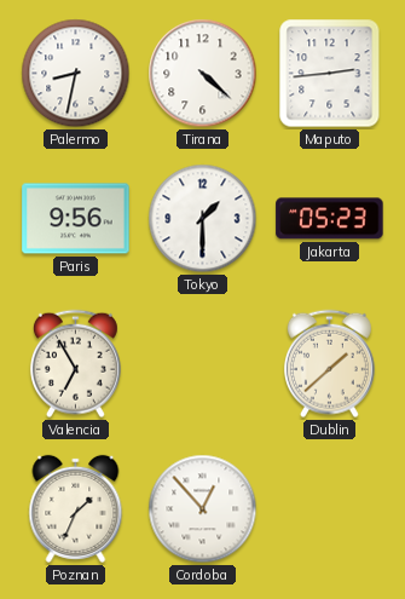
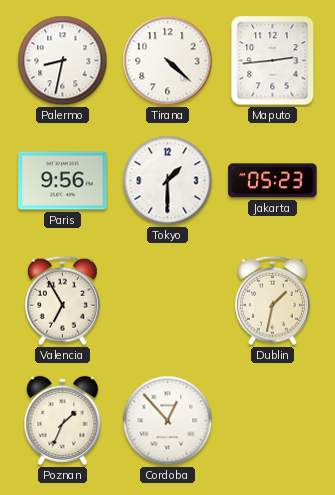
Dublin: 1:38 -> 1:32
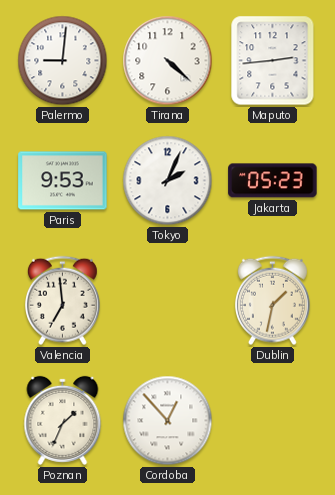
Palermo: 8:32 -> 9:01
Paris: 9:56 -> 9:53
Tokyo: 1:30 -> 2:04
Valencia: 6:55 -> 6:59
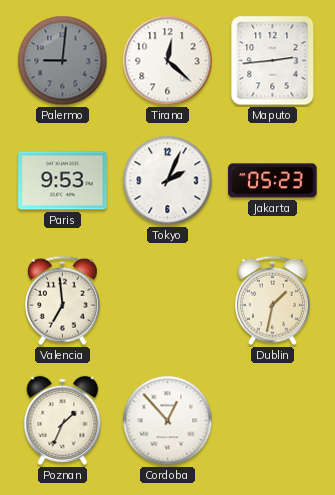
Palermo dial: white -> grey
Tirana: 4:22 -> 12:22
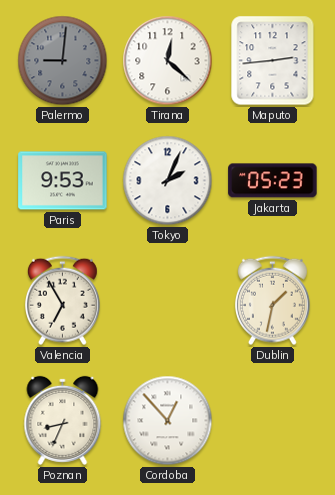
Valencia: 6:59 -> 6:55
Poznan: 1:34 -> 8:34
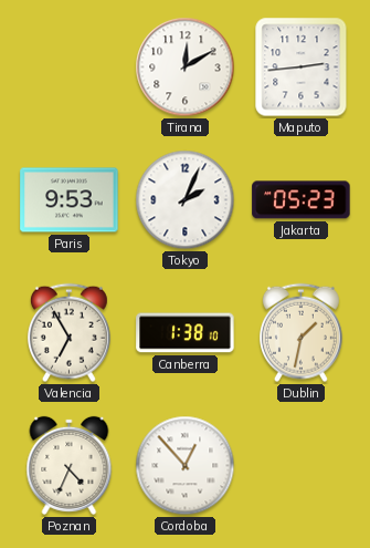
Palermo: 9:01 -> none
Tirana: 12:22 -> 12:10
Canberra: none -> 1:38
Poznan: 8:34 -> 4:34
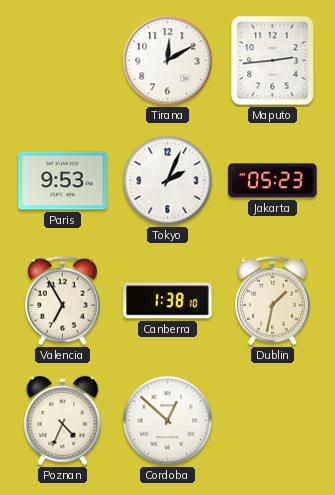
Cordoba: 12:53 -> 12:52
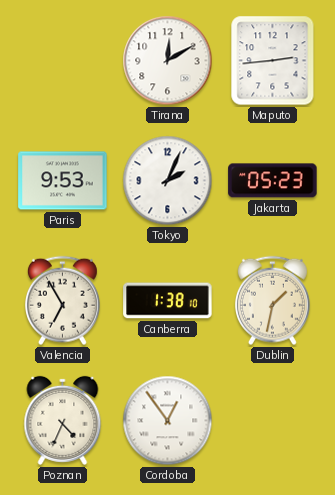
Cordoba: 12:52 -> 12:54
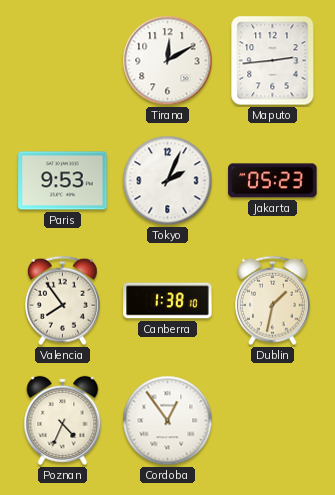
Valencia: 6:55 -> 7:54
